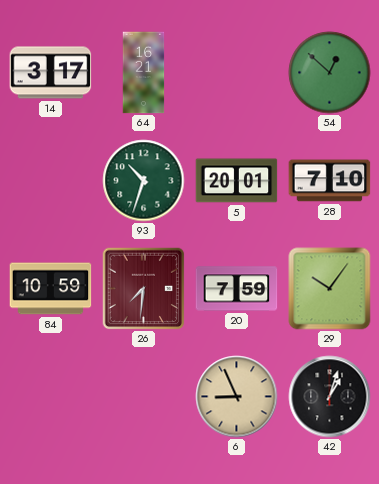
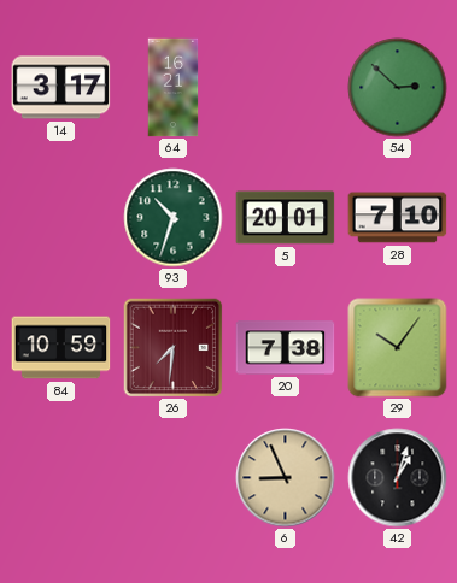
54: 12:52 -> 2:52
20: 7:59 -> 7:38
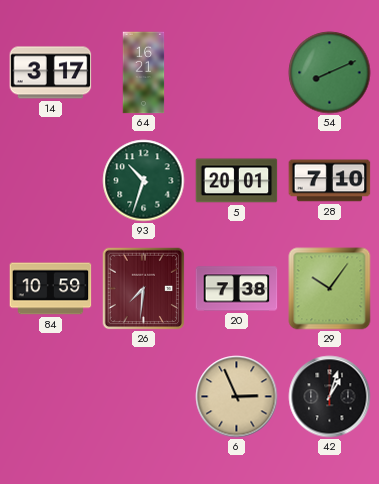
54: 2:52 -> 8:11
6: 8:56 -> 2:56
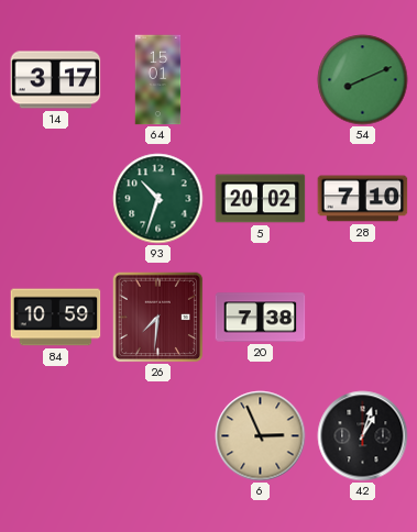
64: 16:21 -> 15:01
5: 20:01 -> 20:02
29: 10:06 -> none
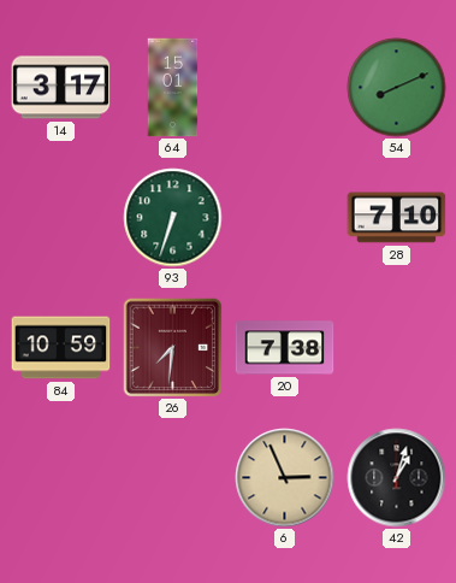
93: 10:33 -> 6:33
5: 20:02 -> none
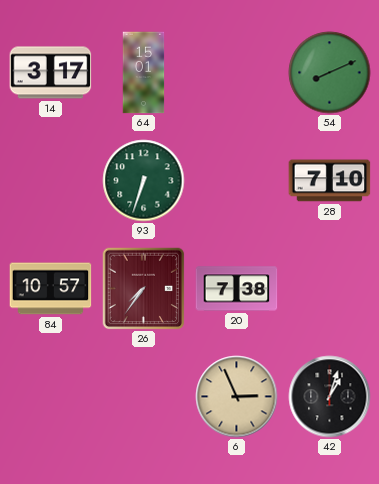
84: 10:59 -> 10:57
26: 7:31 -> 7:36
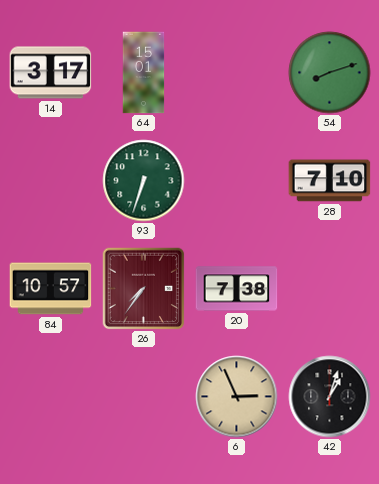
54: 8:11 -> 8:12
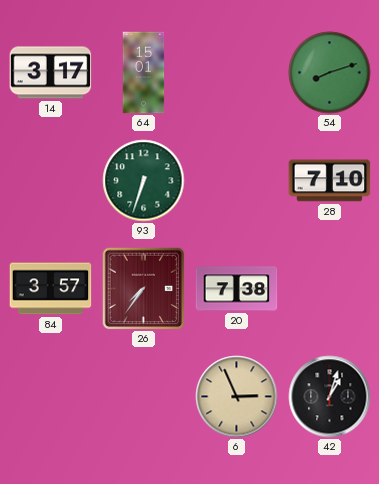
84: 10:57 -> 3:57
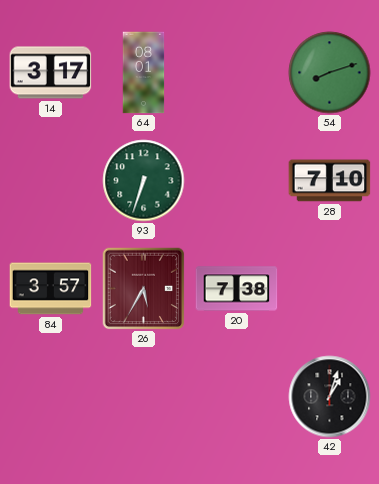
64: 15:01 -> 08:01
26: 7:36 -> 5:35
6: 2:56 -> none
